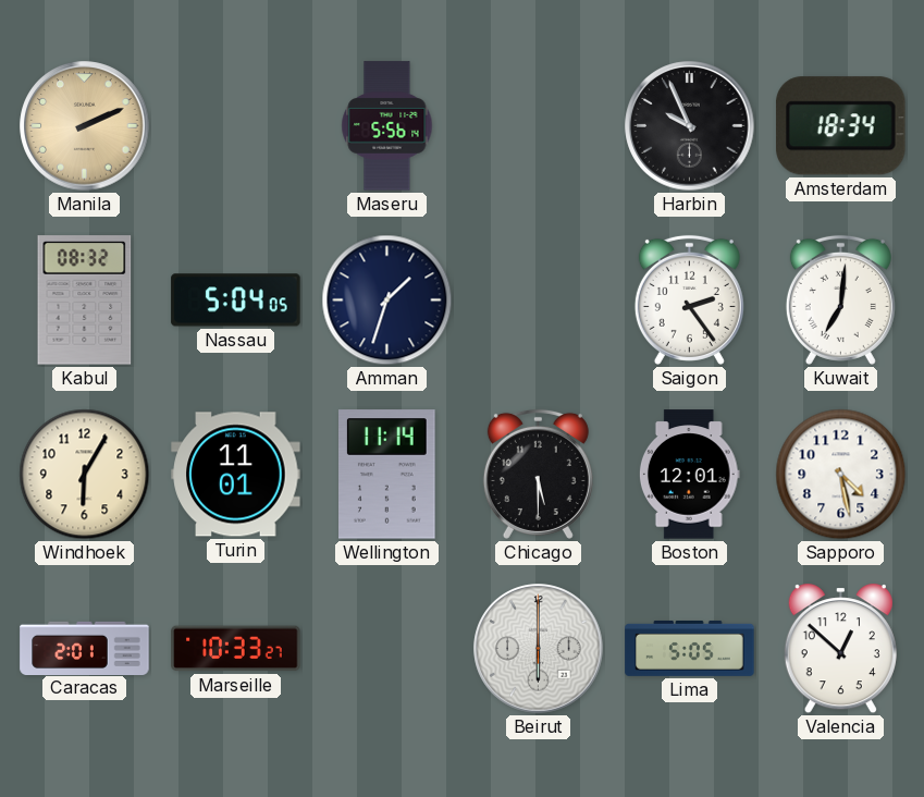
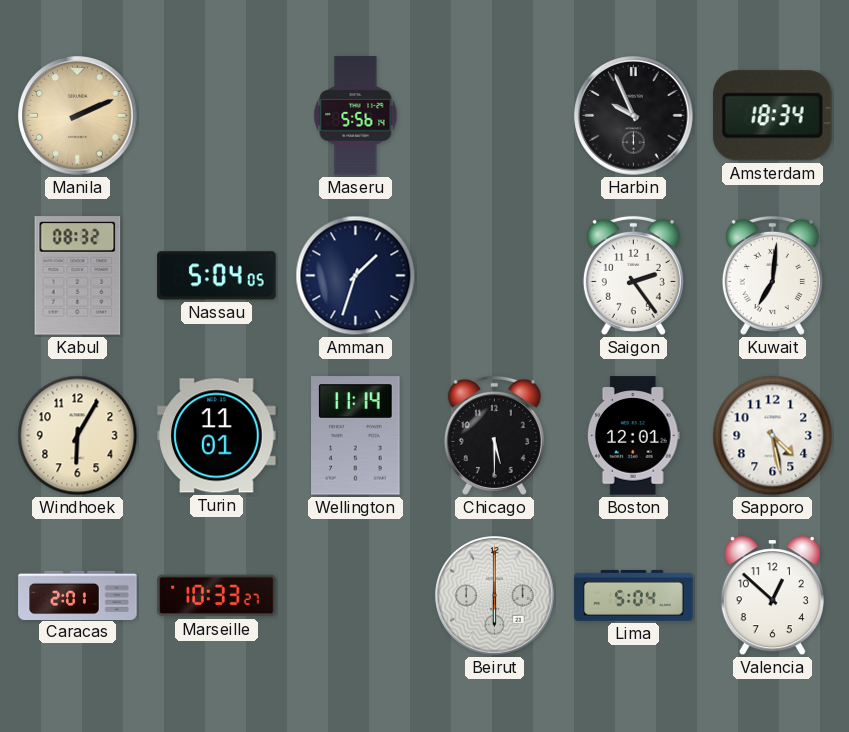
Lima: 5:05 -> 5:04
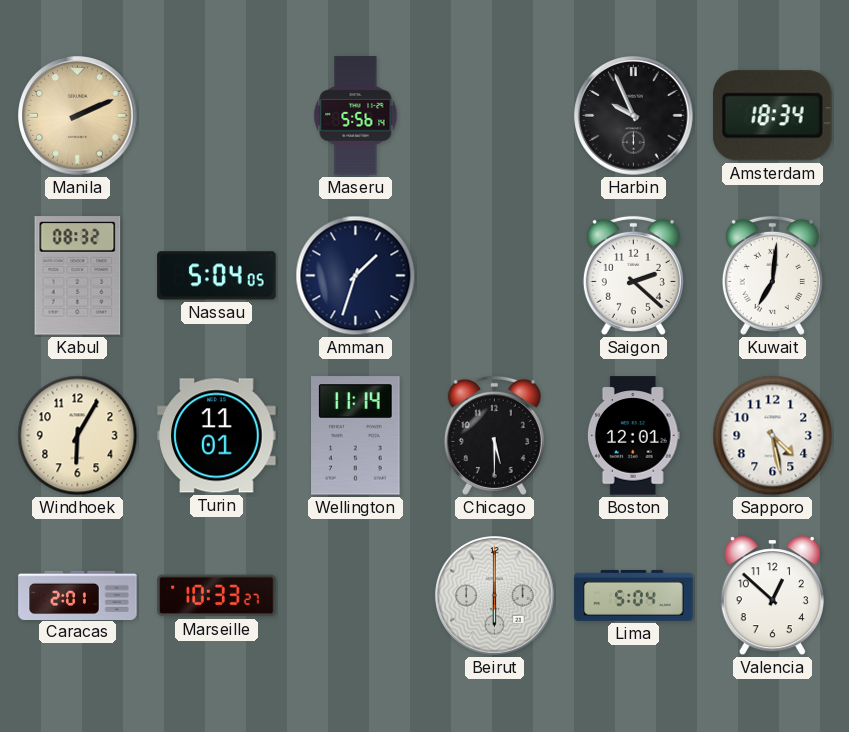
Saigon: 2:24 -> 2:22
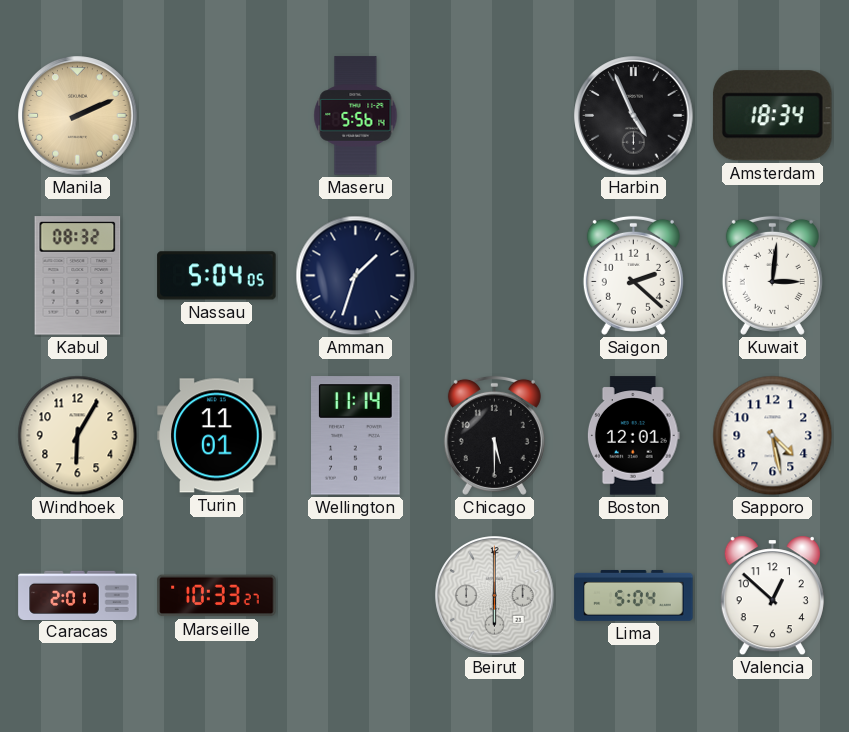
Harbin: 9:56 -> 4:56
Kuwait: 7:01 -> 3:01
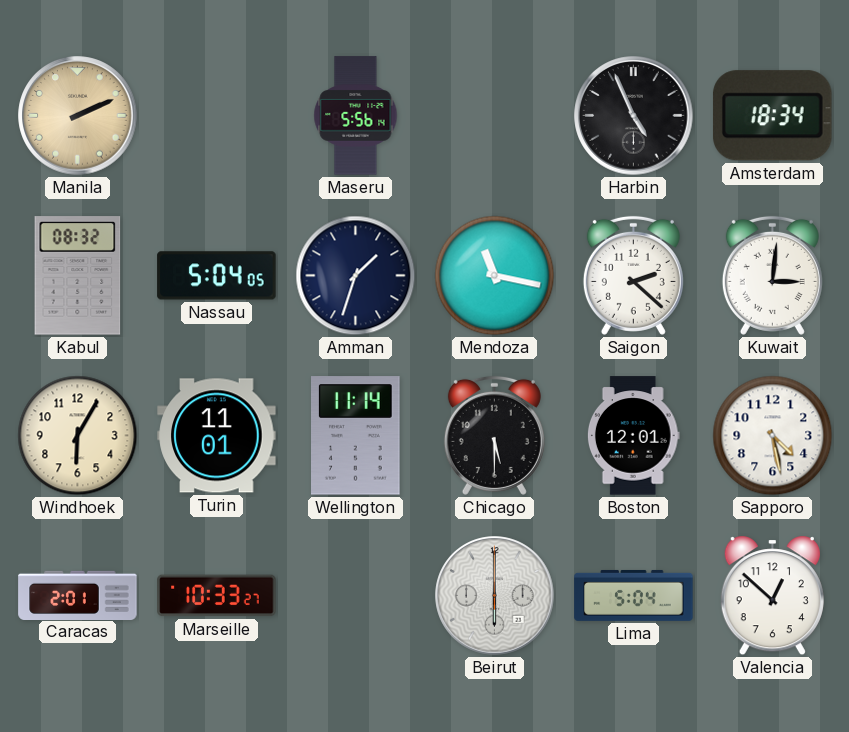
Mendoza: none -> 11:17
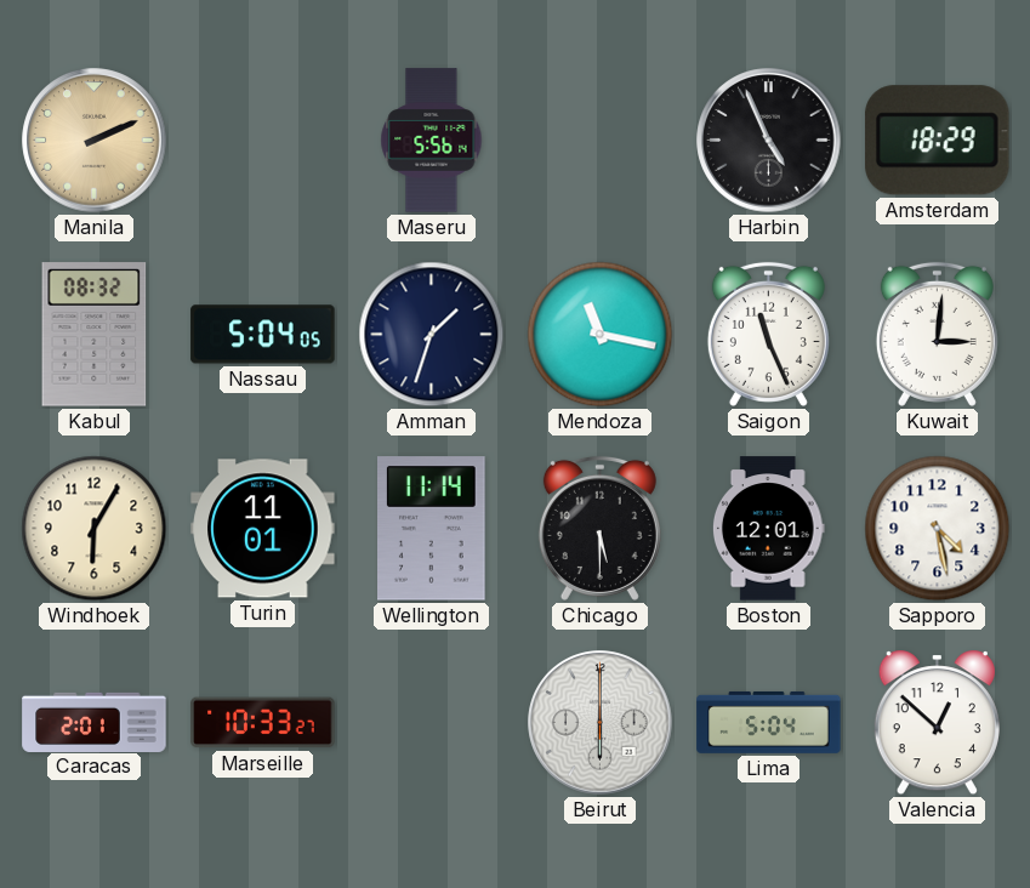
Amsterdam: 18:34 -> 18:29
Saigon: 2:22 -> 11:26
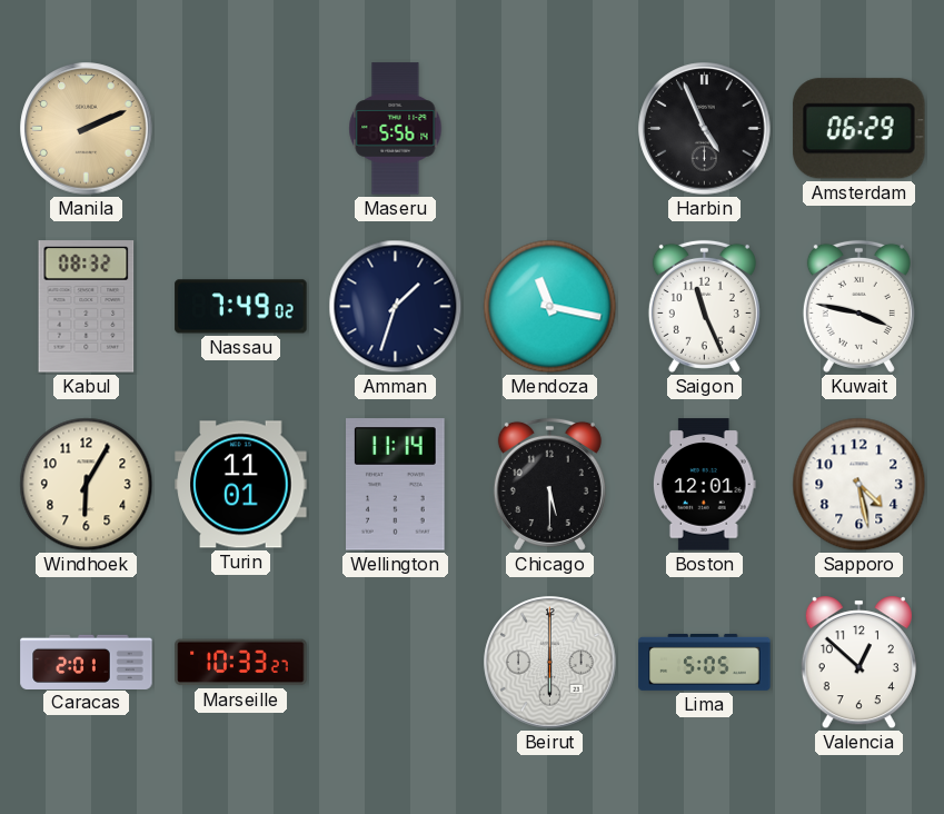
Amsterdam: 18:29 -> 06:29
Nassau: 5:04 -> 7:49
Kuwait: 3:01 -> 3:47
Lima: 5:04 -> 5:05
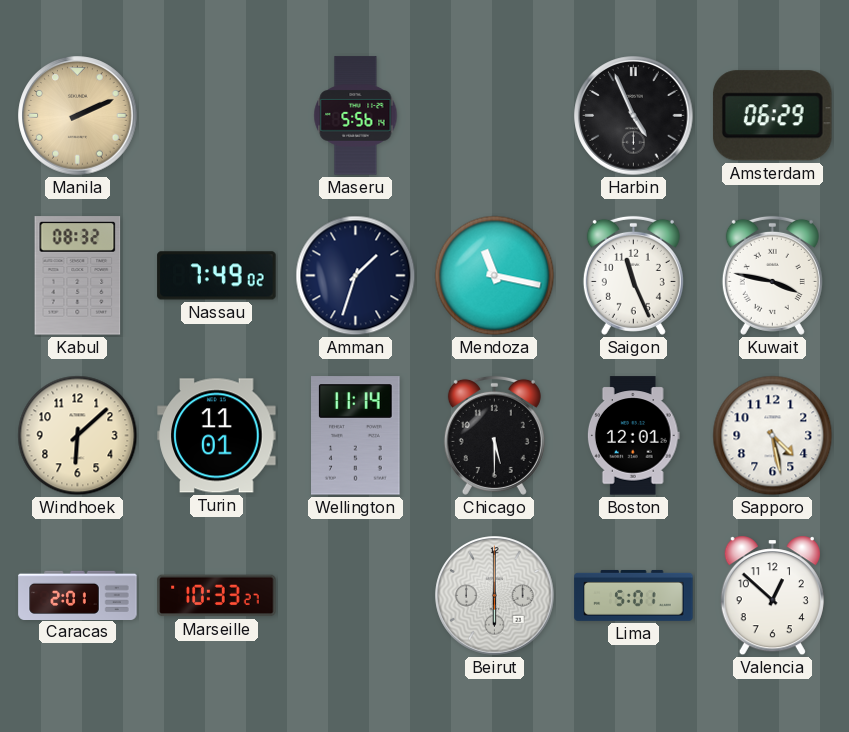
Windhoek: 6:05 -> 6:08
Lima: 5:05 -> 5:01
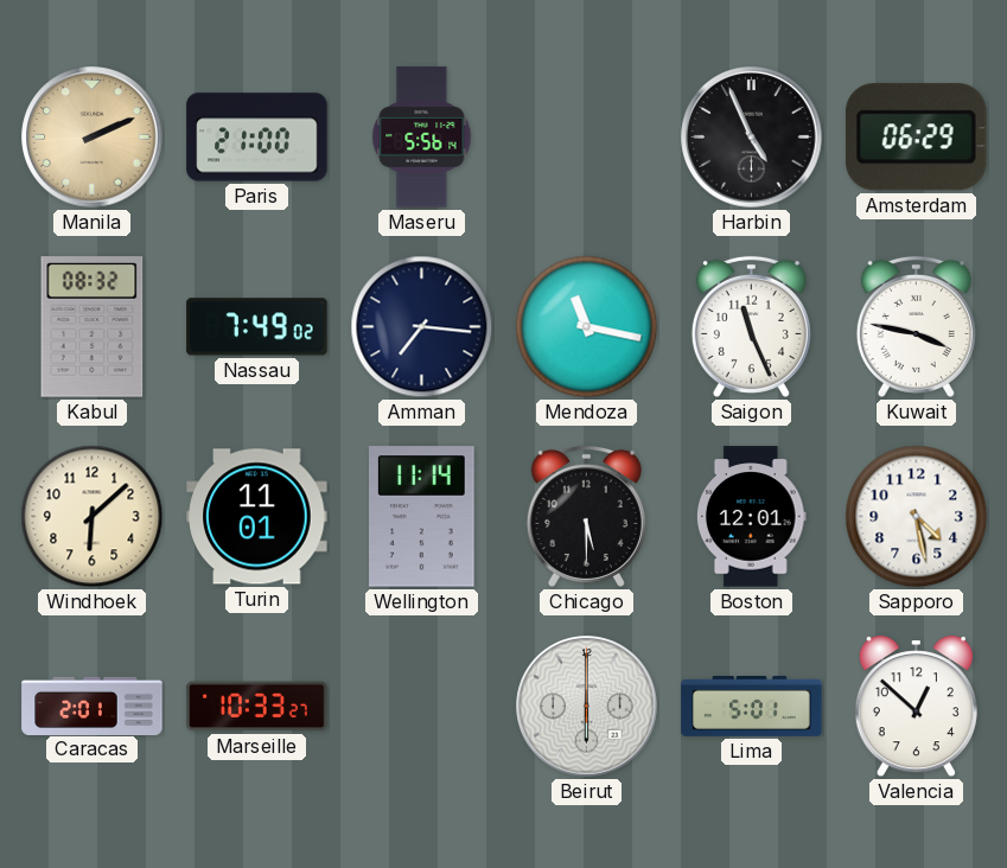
Paris: none -> 21:00
Amman: 1:33 -> 7:16
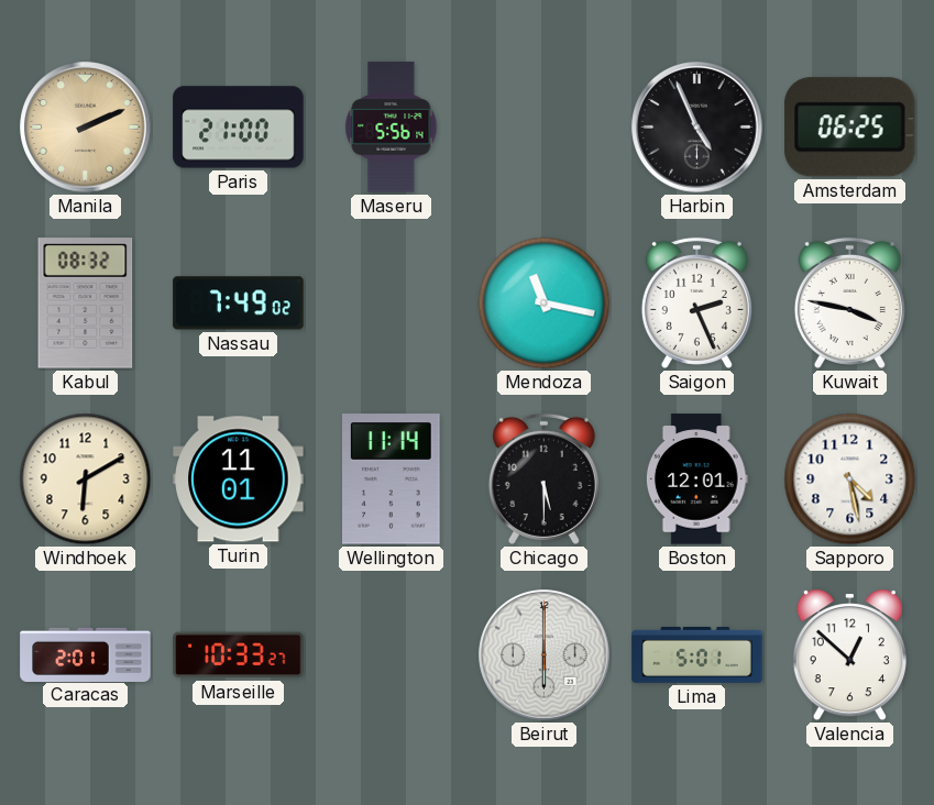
Amsterdam: 06:29 -> 06:25
Amman: 7:16 -> none
Saigon: 11:26 -> 2:26
Windhoek: 6:08 -> 6:10
